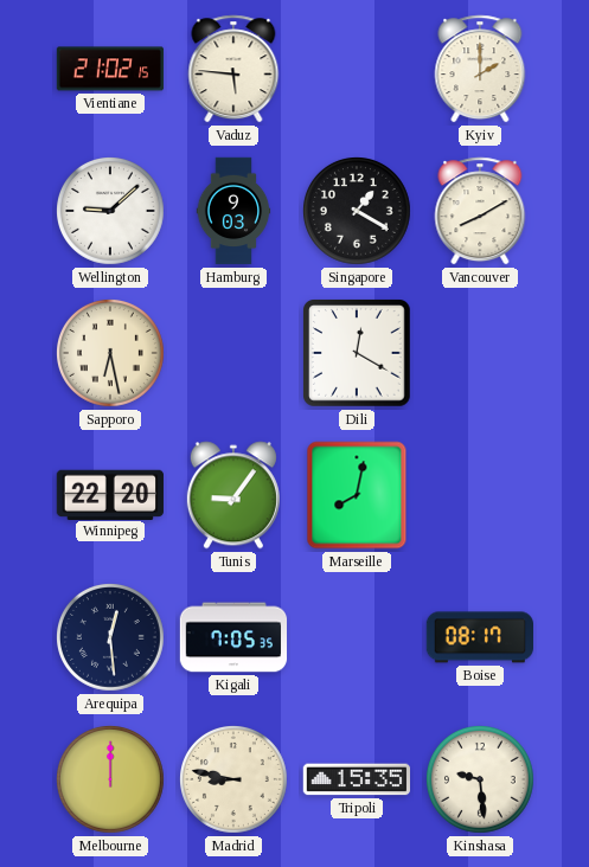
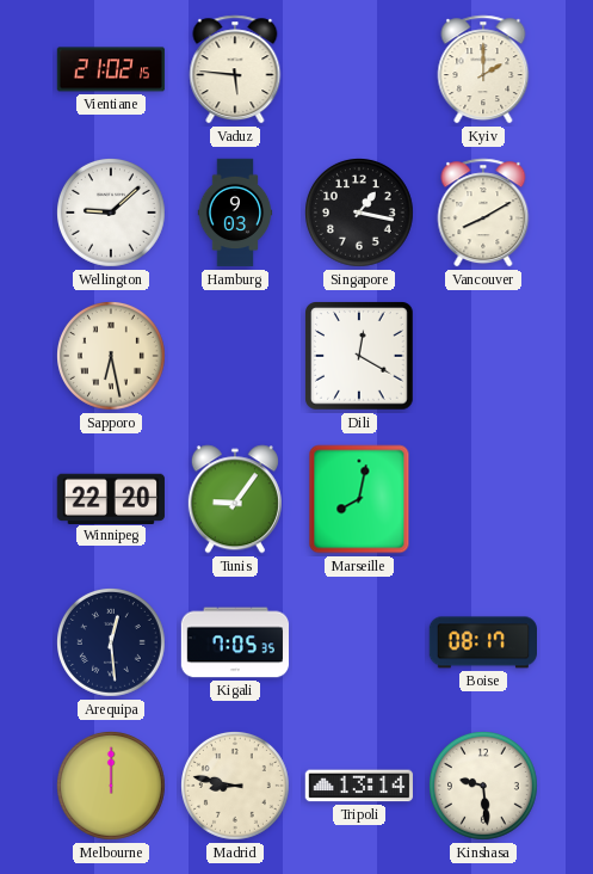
Singapore: 1:20 -> 1:17
Tripoli: 15:35 -> 13:14
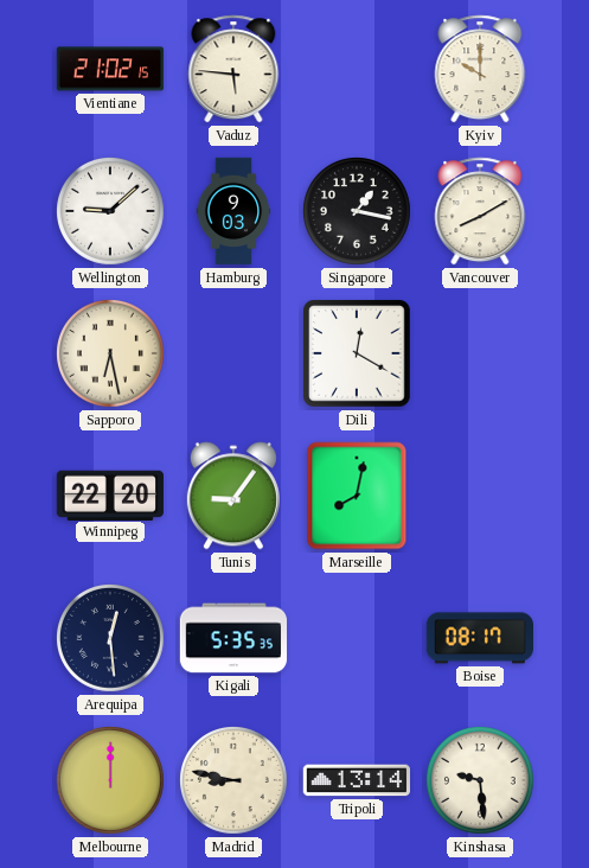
Kyiv: 2:00 -> 10:00
Kigali: 7:05 -> 5:35
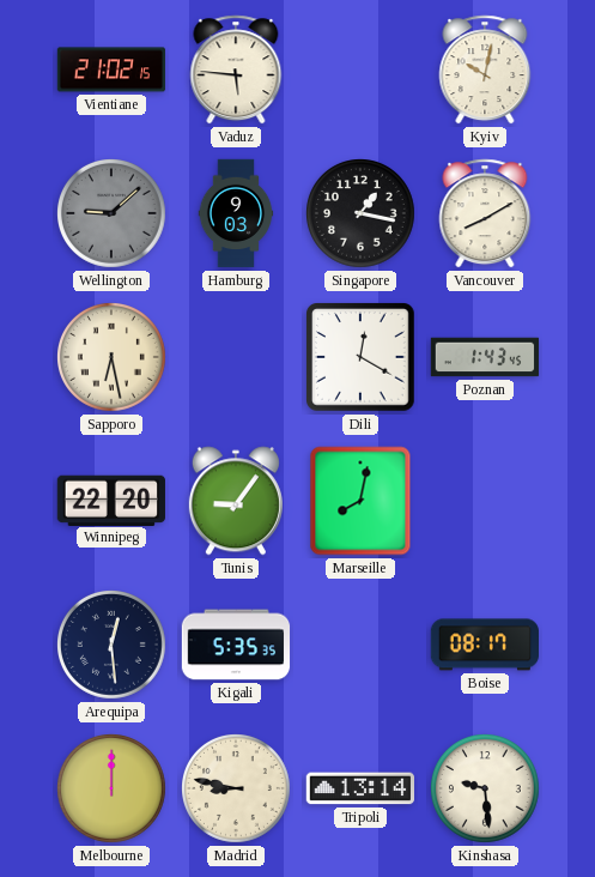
Kyiv: 10:00 -> 10:02
Wellington dial: white -> grey
Poznan: none -> 1:43
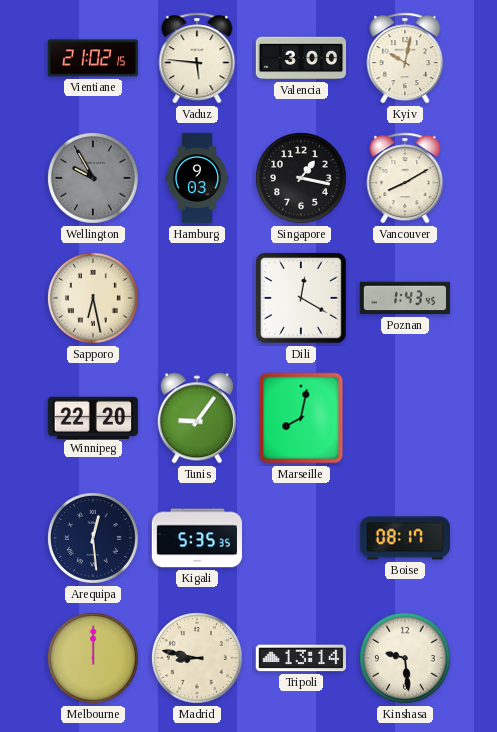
Valencia: none -> 3:00
Wellington: 9:08 -> 9:55
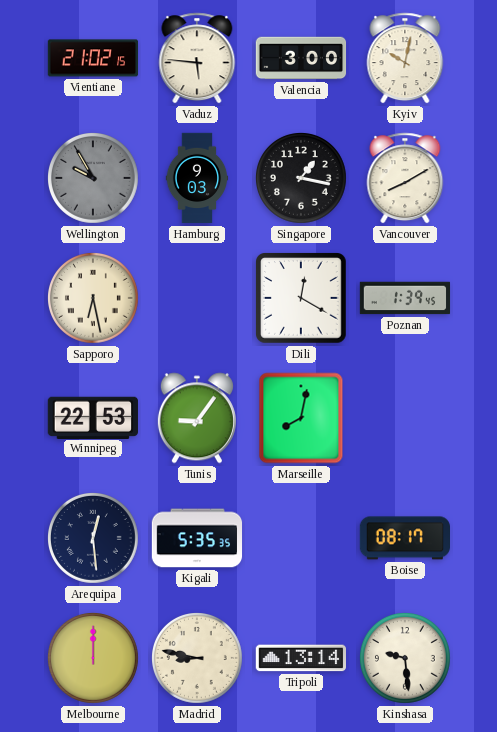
Poznan: 1:43 -> 1:39
Winnipeg: 22:20 -> 22:53
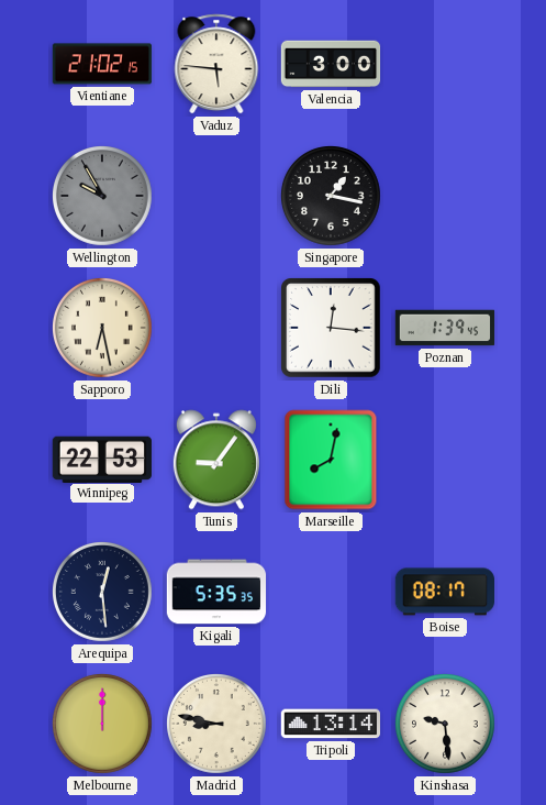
Kyiv: 10:02 -> none
Hamburg: 9:03 -> none
Vancouver: 8:10 -> none
Dili: 12:20 -> 12:16
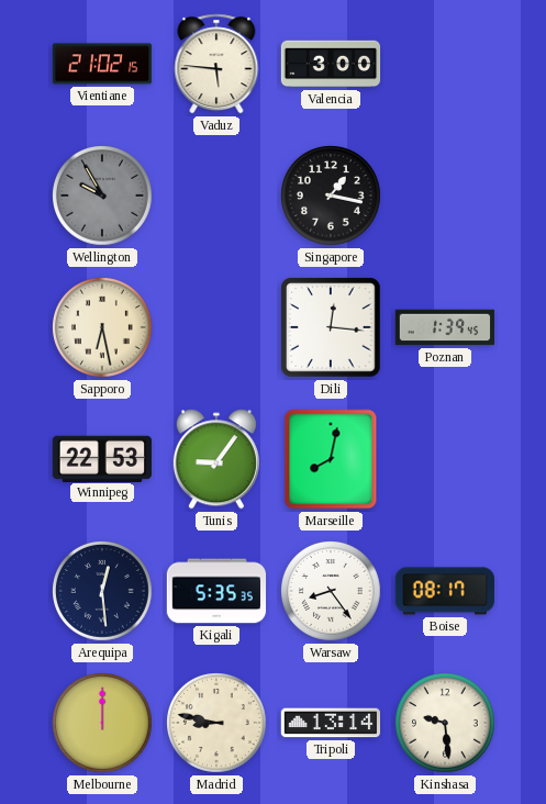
Warsaw: none -> 8:24
